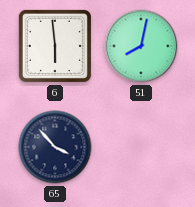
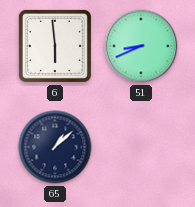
51: 8:02 -> 8:41
65: 3:53 -> 1:08
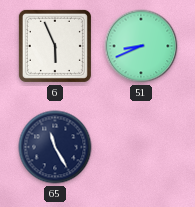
6: 5:59 -> 5:56
65: 1:08 -> 11:25
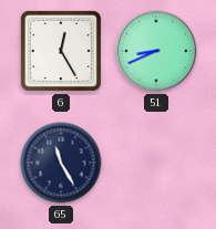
6: 5:56 -> 12:25
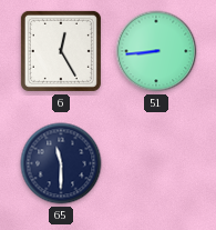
51: 8:41 -> 8:44
65: 11:25 -> 11:30
